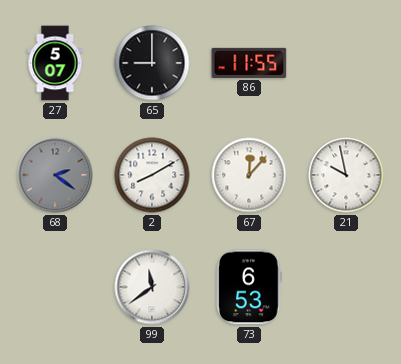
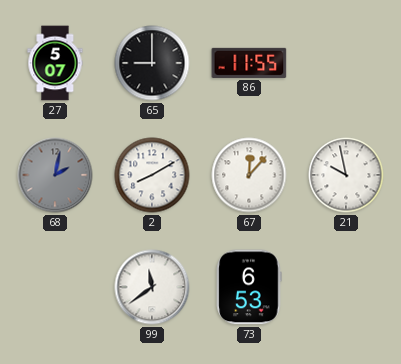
68: 2:21 -> 2:02
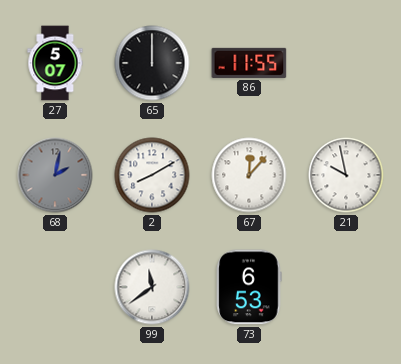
65: 9:00 -> 12:00
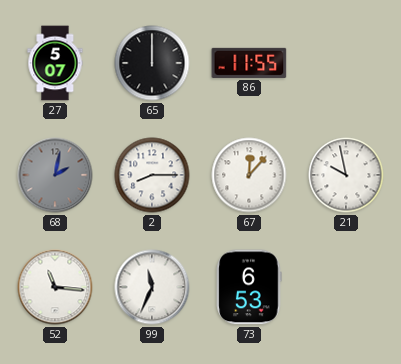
2: 8:10 -> 8:15
52: none -> 11:16
99: 11:39 -> 11:34
